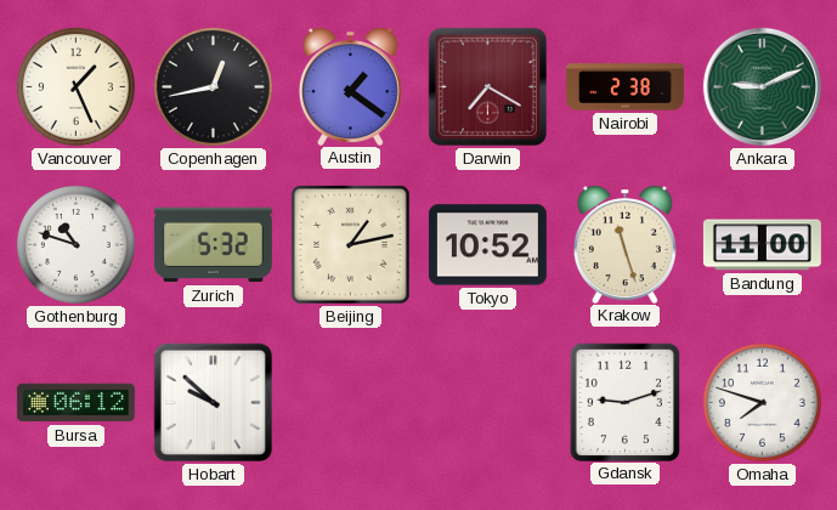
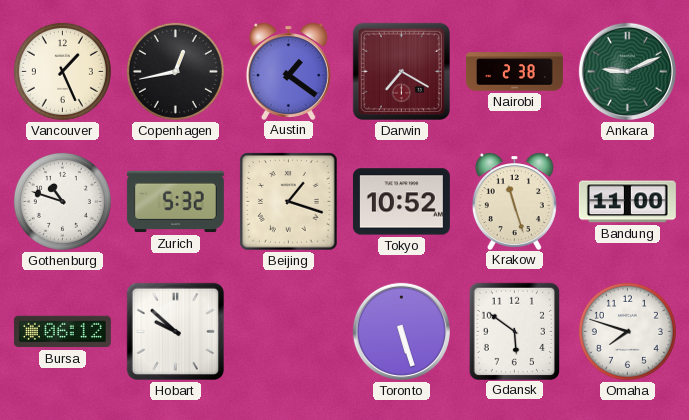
Beijing: 1:13 -> 1:18
Toronto: none -> 5:27
Gdansk: 9:12 -> 5:51
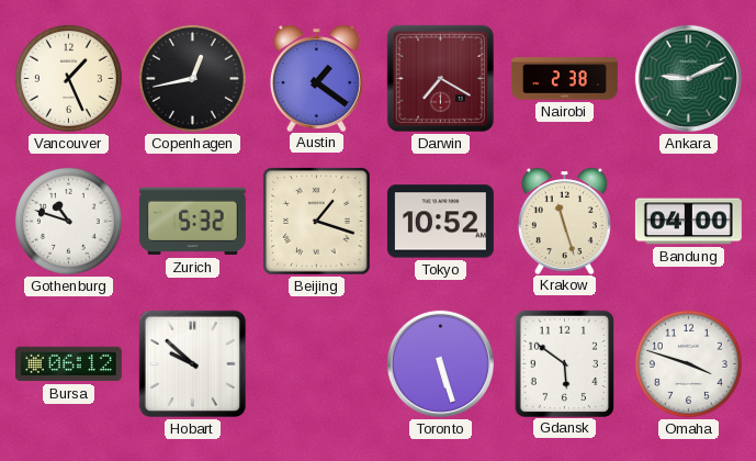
Bandung: 11:00 -> 04:00
Omaha: 7:48 -> 3:48
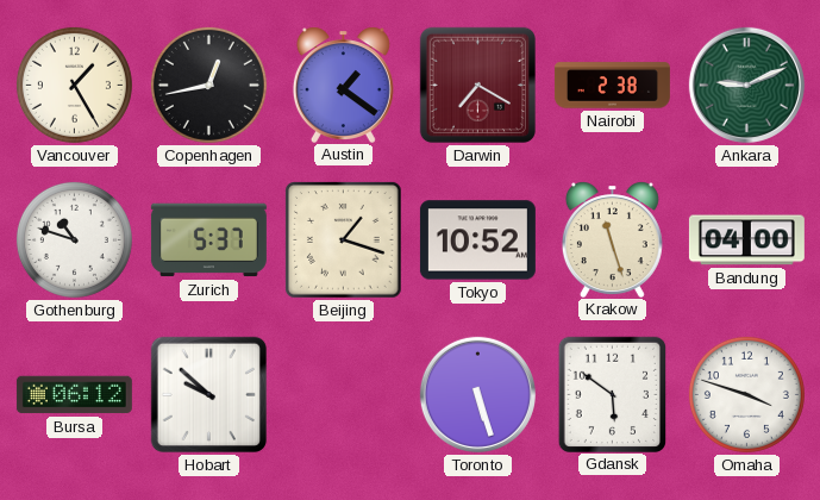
Vancouver: 1:26 -> 1:25
Zurich: 5:32 -> 5:37
